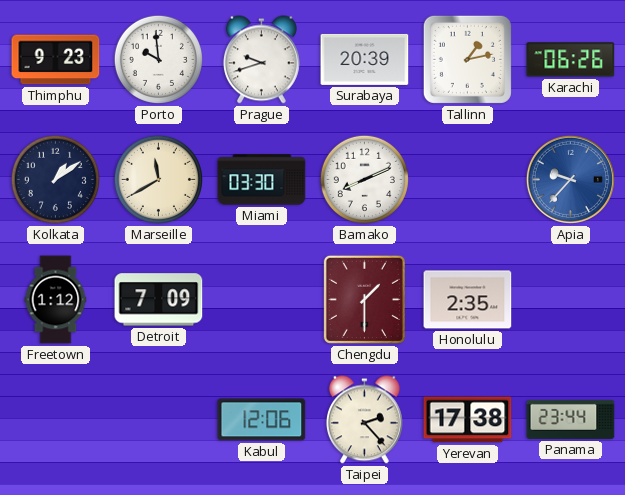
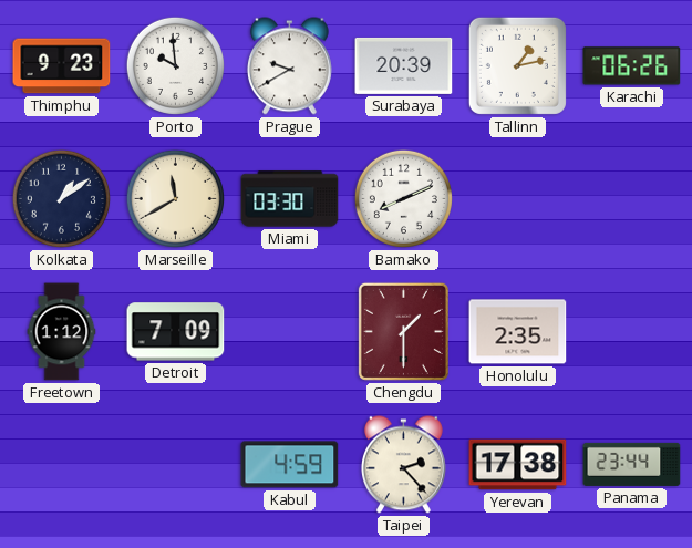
Prague: 9:42 -> 9:40
Apia: 9:37 -> none
Kabul: 12:06 -> 4:59
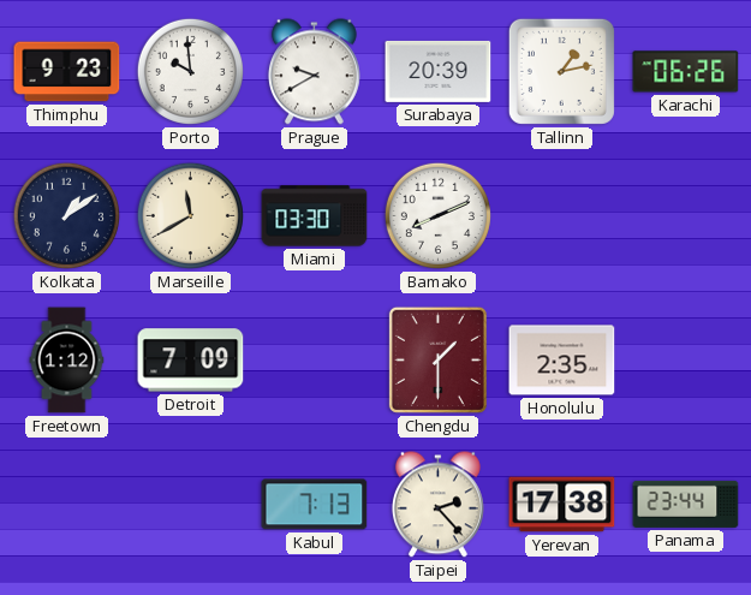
Kabul: 4:59 -> 7:13
